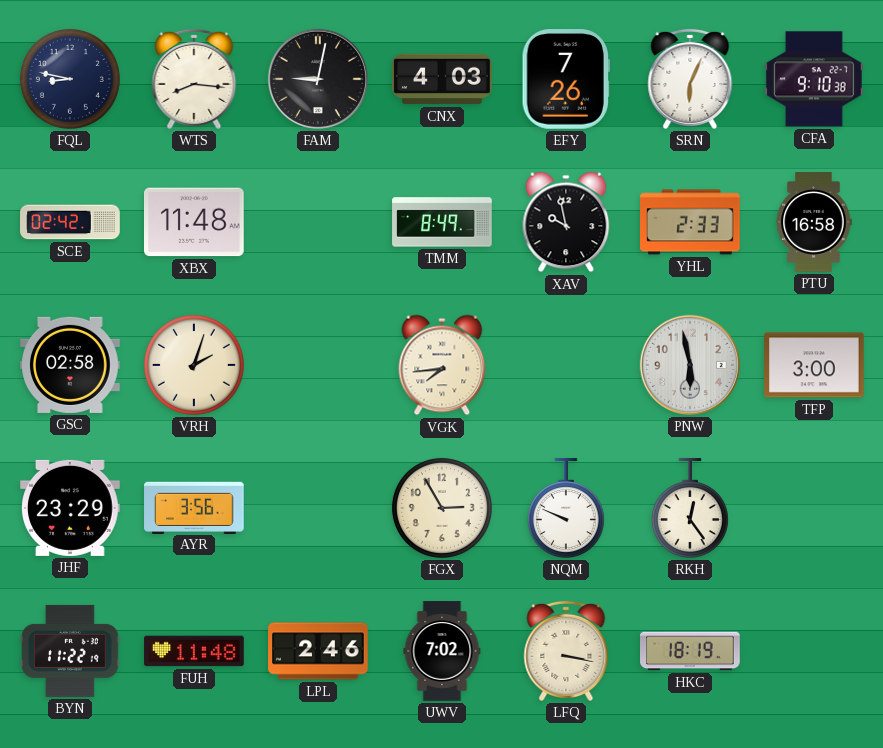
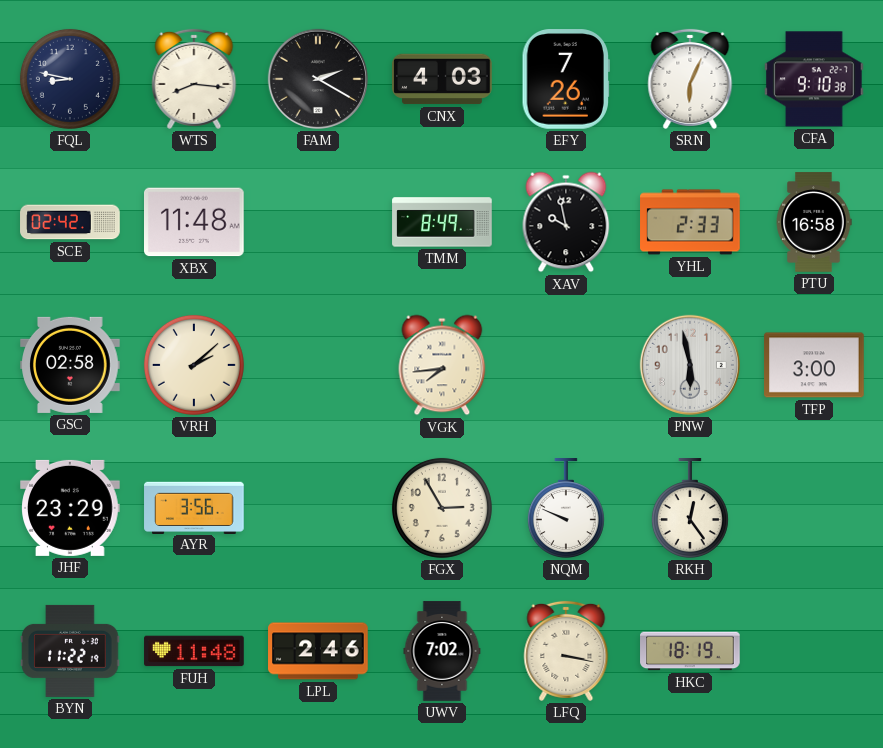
FAM: 9:02 -> 2:20
VRH: 2:03 -> 2:08
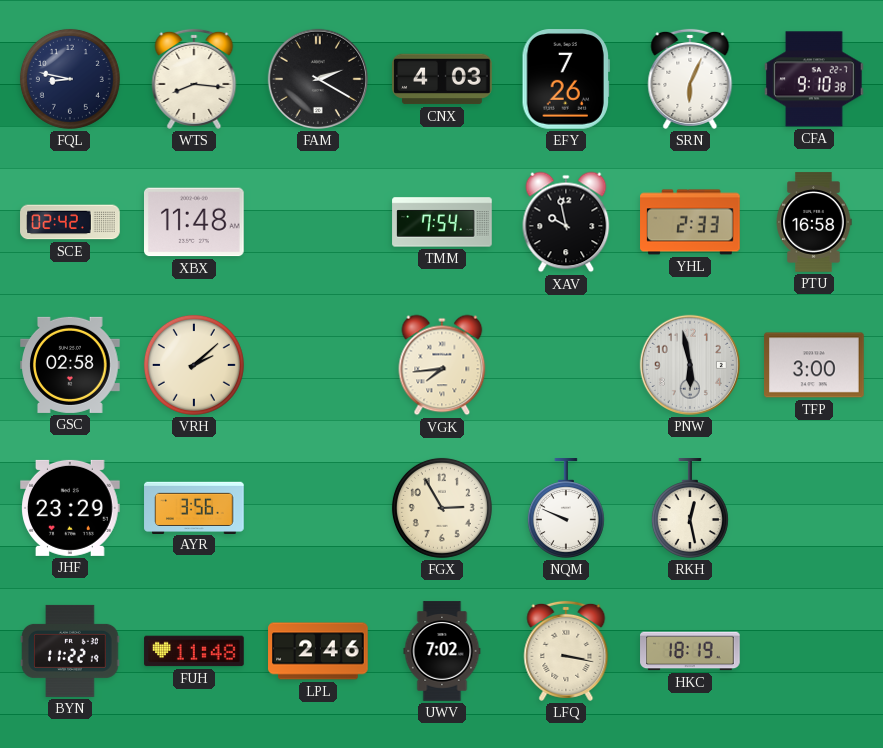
TMM: 8:49 -> 7:54
RKH: 12:24 -> 12:28
